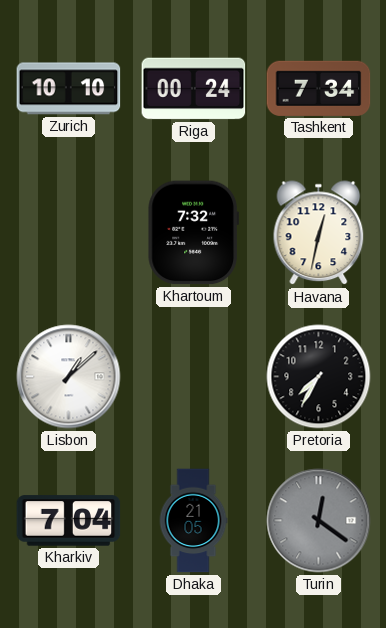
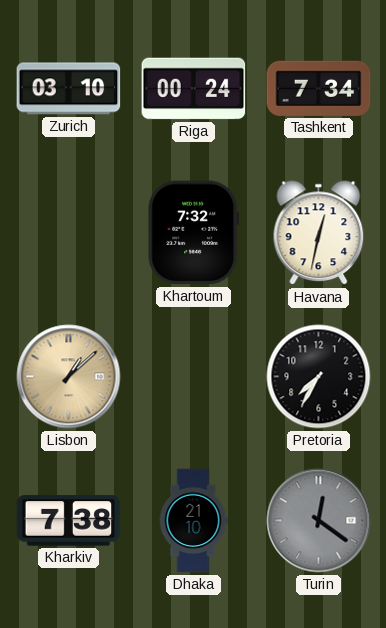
Zurich: 10:10 -> 03:10
Lisbon dial: white -> champagne
Kharkiv: 7:04 -> 7:38
Dhaka: 21:05 -> 21:10
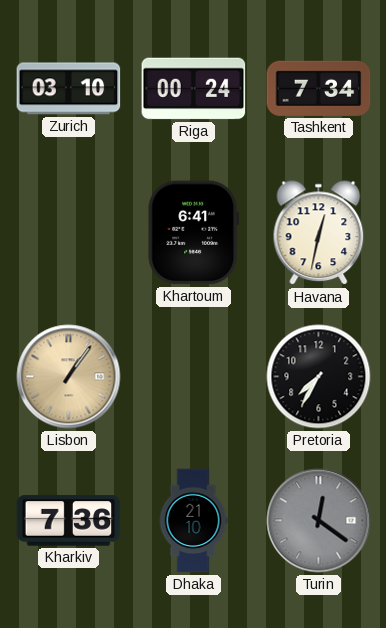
Khartoum: 7:32 -> 6:41
Lisbon: 1:08 -> 1:06
Kharkiv: 7:38 -> 7:36
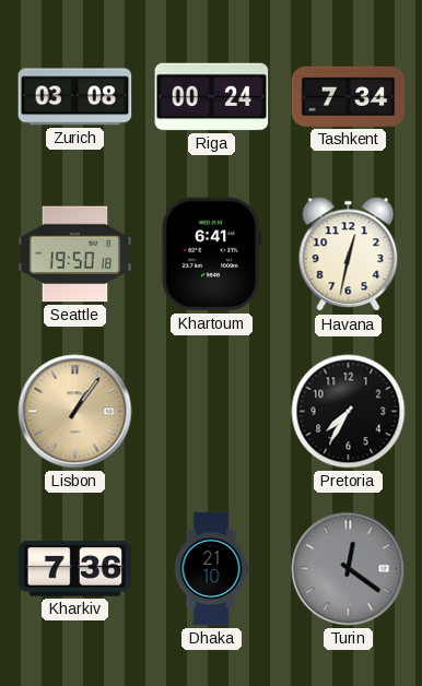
Zurich: 03:10 -> 03:08
Seattle: none -> 19:50
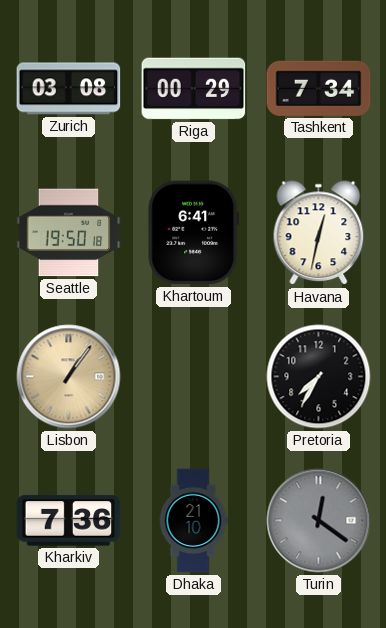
Riga: 00:24 -> 00:29
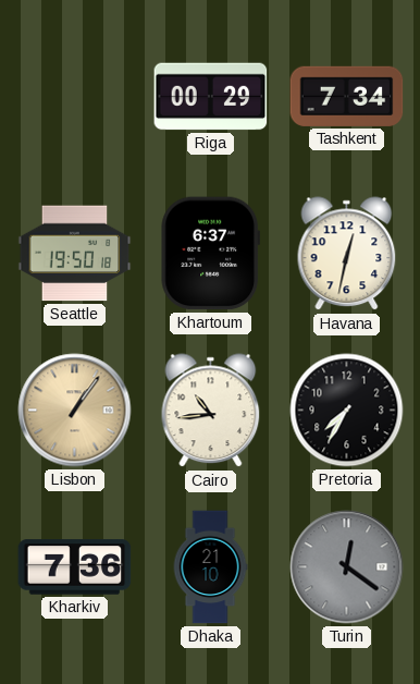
Zurich: 03:08 -> none
Khartoum: 6:41 -> 6:37
Cairo: none -> 10:44
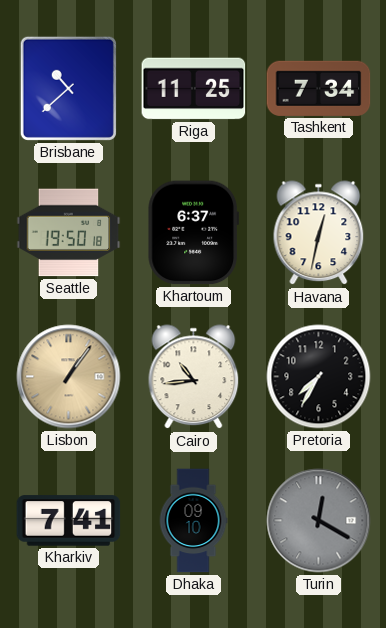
Brisbane: none -> 10:38
Riga: 00:29 -> 11:25
Kharkiv: 7:36 -> 7:41
Dhaka: 21:10 -> 09:10
Turin: 12:21 -> 12:20
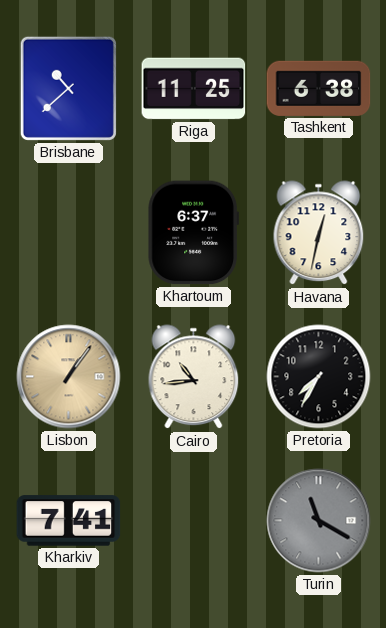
Tashkent: 7:34 -> 6:38
Seattle: 19:50 -> none
Dhaka: 09:10 -> none
Turin: 12:20 -> 11:20
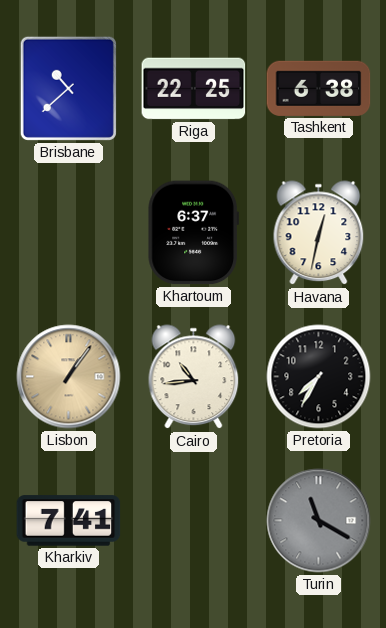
Riga: 11:25 -> 22:25
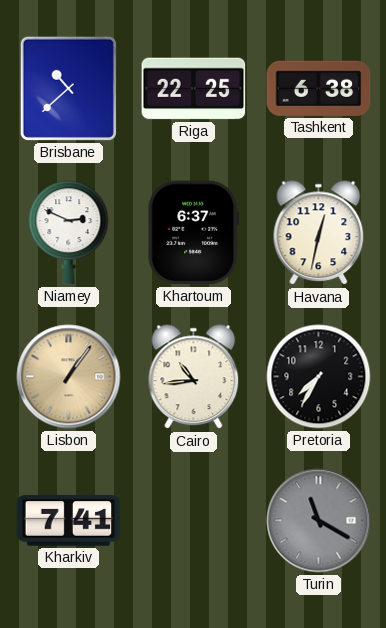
Niamey: none -> 2:49
